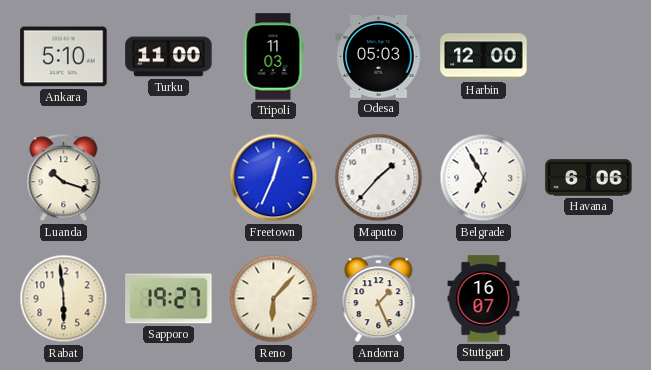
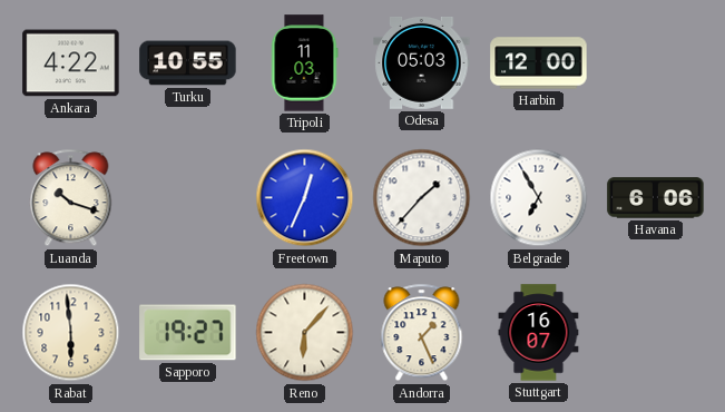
Ankara: 5:10 -> 4:22
Turku: 11:00 -> 10:55
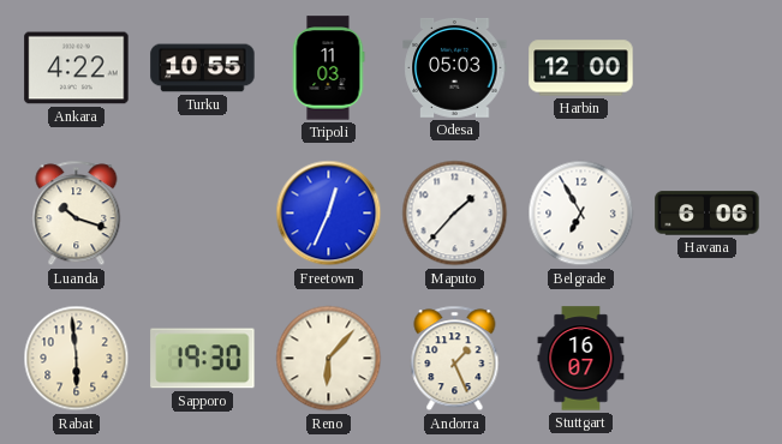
Sapporo: 19:27 -> 19:30
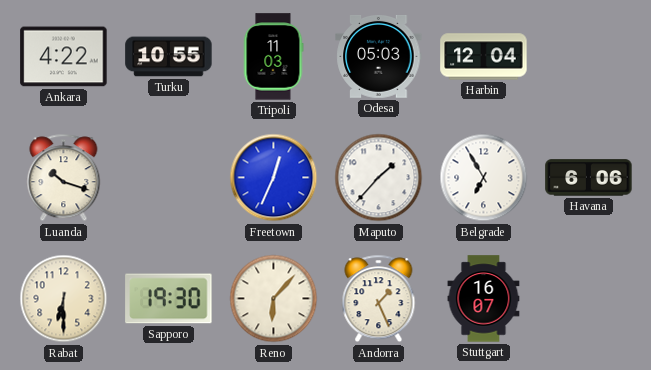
Harbin: 12:00 -> 12:04
Rabat: 5:59 -> 6:30
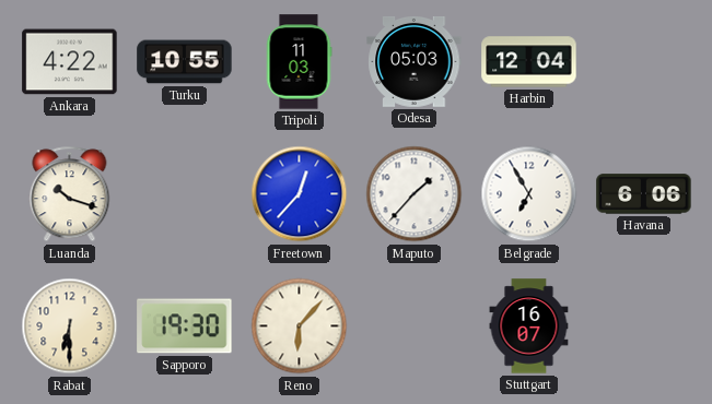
Freetown: 12:34 -> 12:37
Andorra: 1:26 -> none
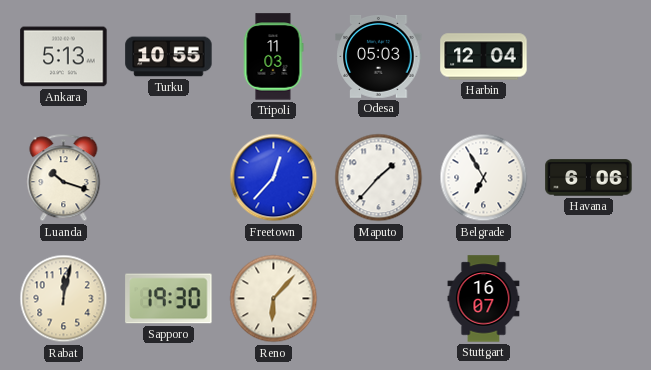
Ankara: 4:22 -> 5:13
Rabat: 6:30 -> 12:02
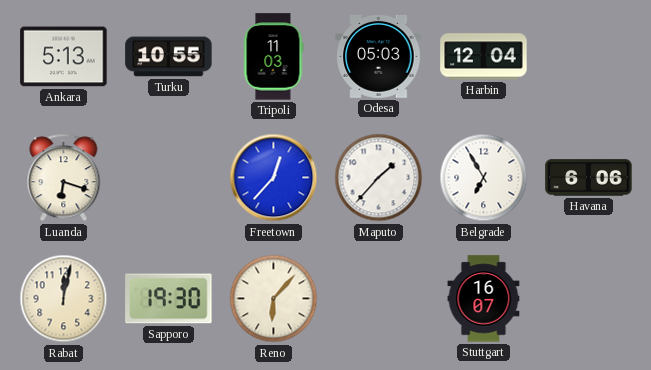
Luanda: 10:18 -> 6:18
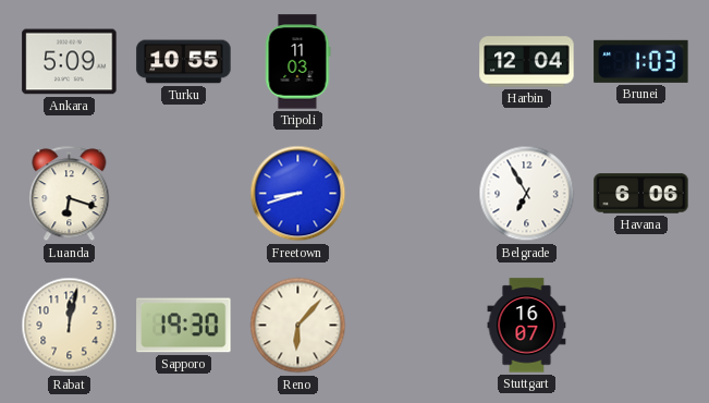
Ankara: 5:13 -> 5:09
Odesa: 05:03 -> none
Brunei: none -> 1:03
Freetown: 12:37 -> 8:42
Maputo: 1:37 -> none
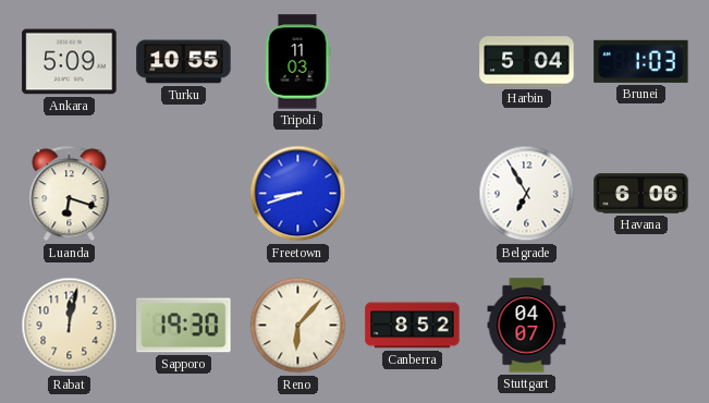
Harbin: 12:04 -> 5:04
Canberra: none -> 8:52
Stuttgart: 16:07 -> 04:07
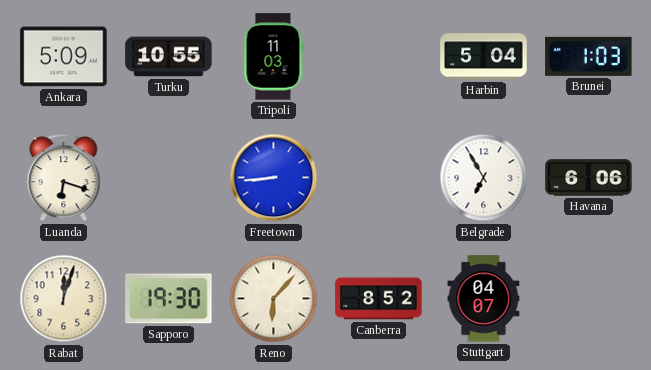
Freetown: 8:42 -> 8:44
Rabat: 12:02 -> 12:03
